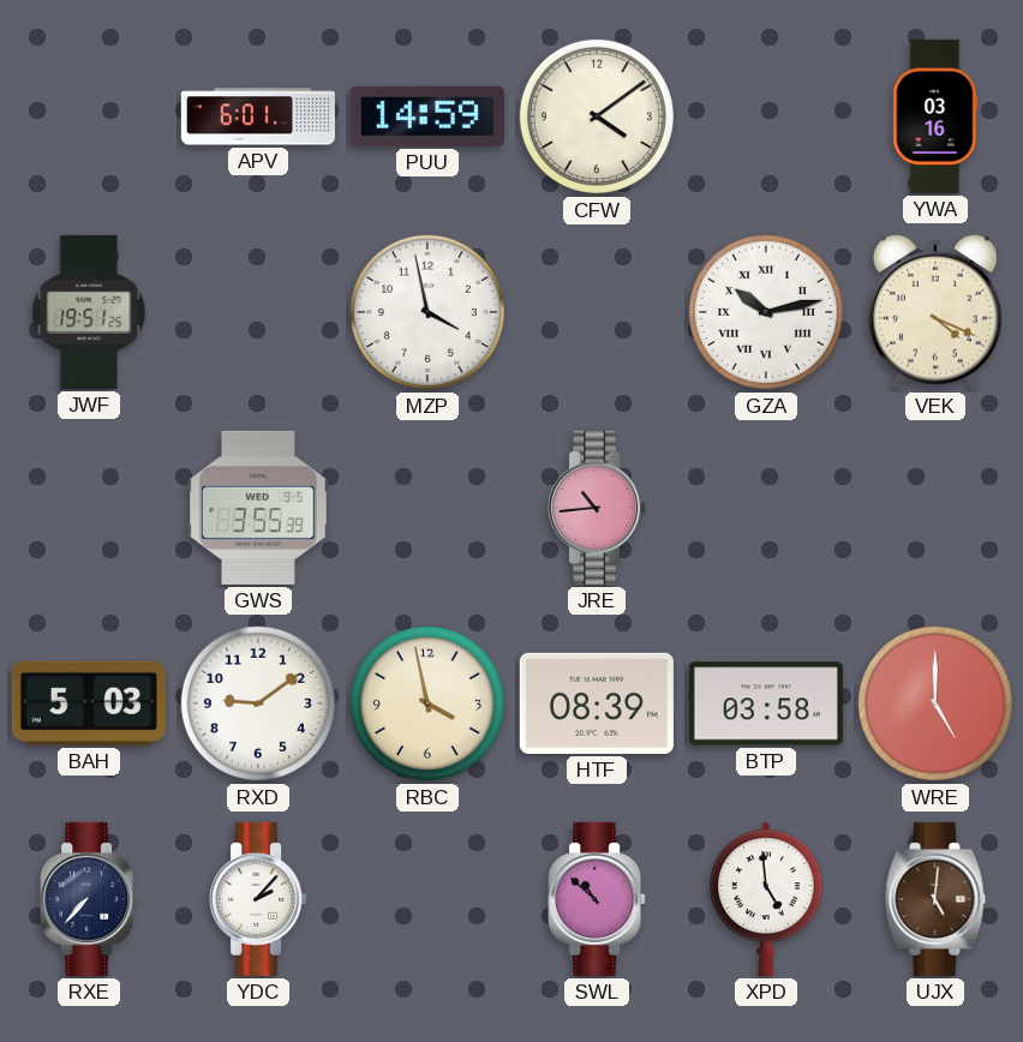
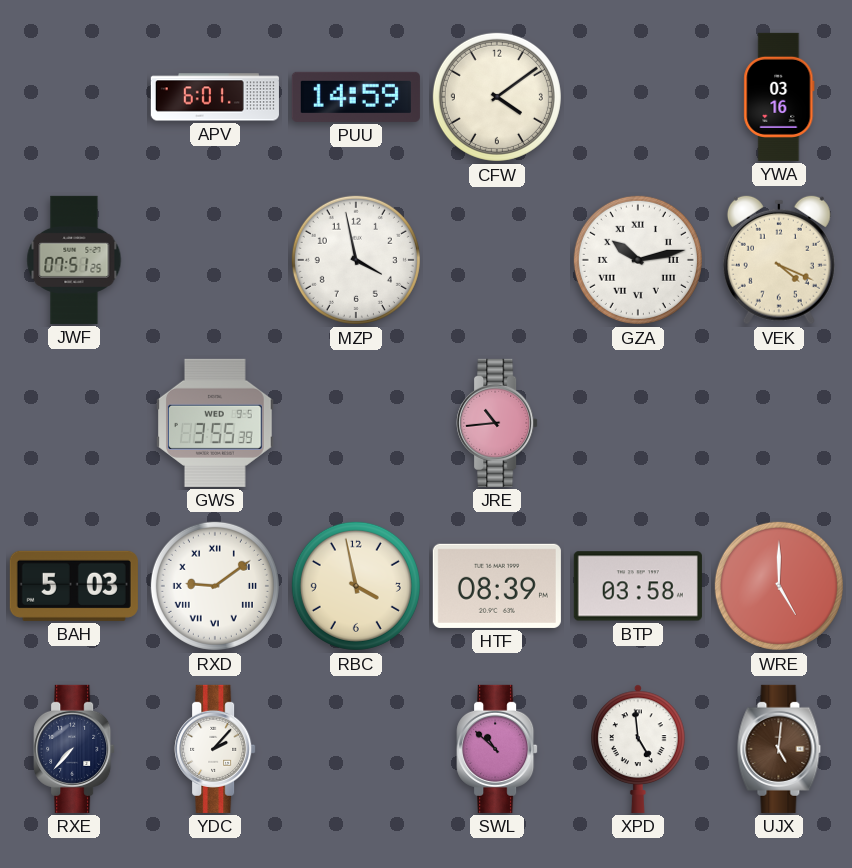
JWF: 19:51 -> 07:51
RXD numerals: Arabic -> Roman
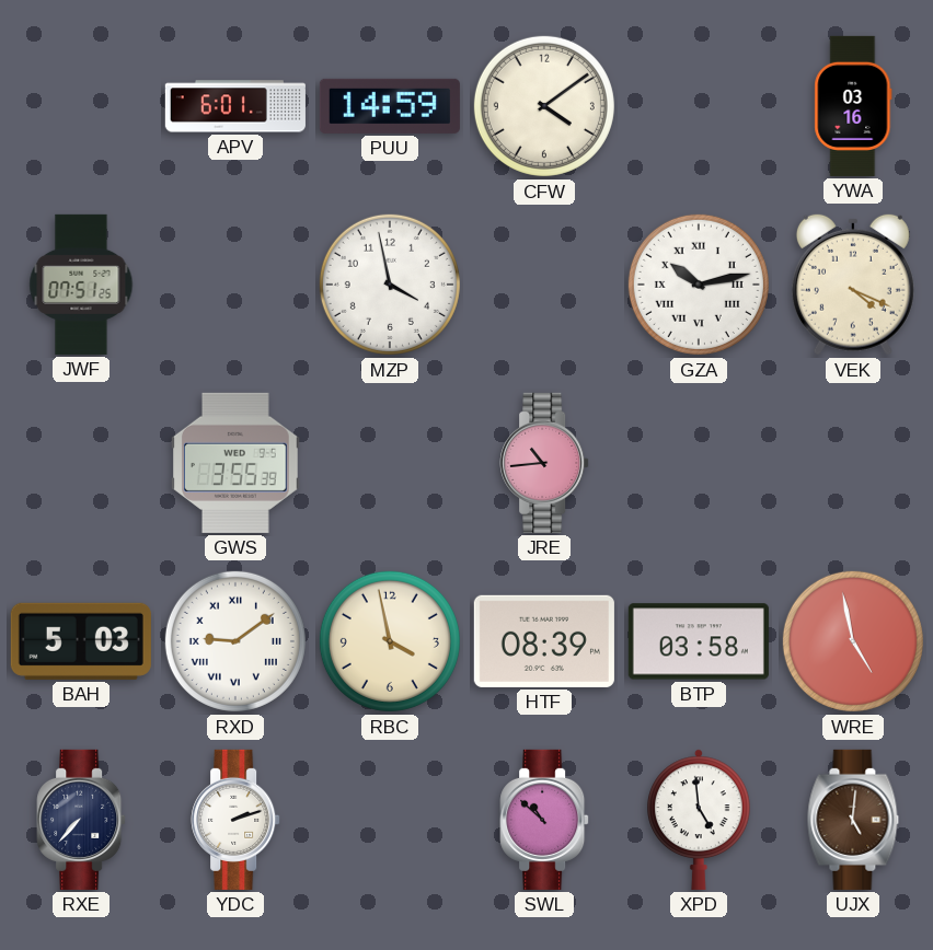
WRE: 5:00 -> 4:58
YDC: 2:07 -> 2:12
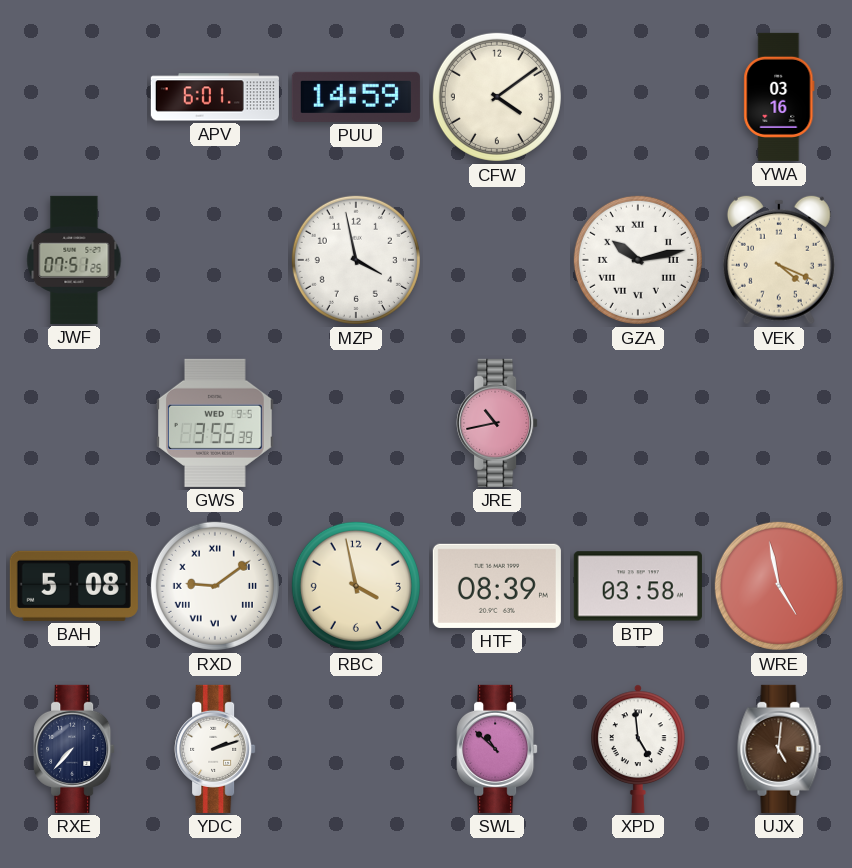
JRE: 10:44 -> 10:43
BAH: 5:03 -> 5:08
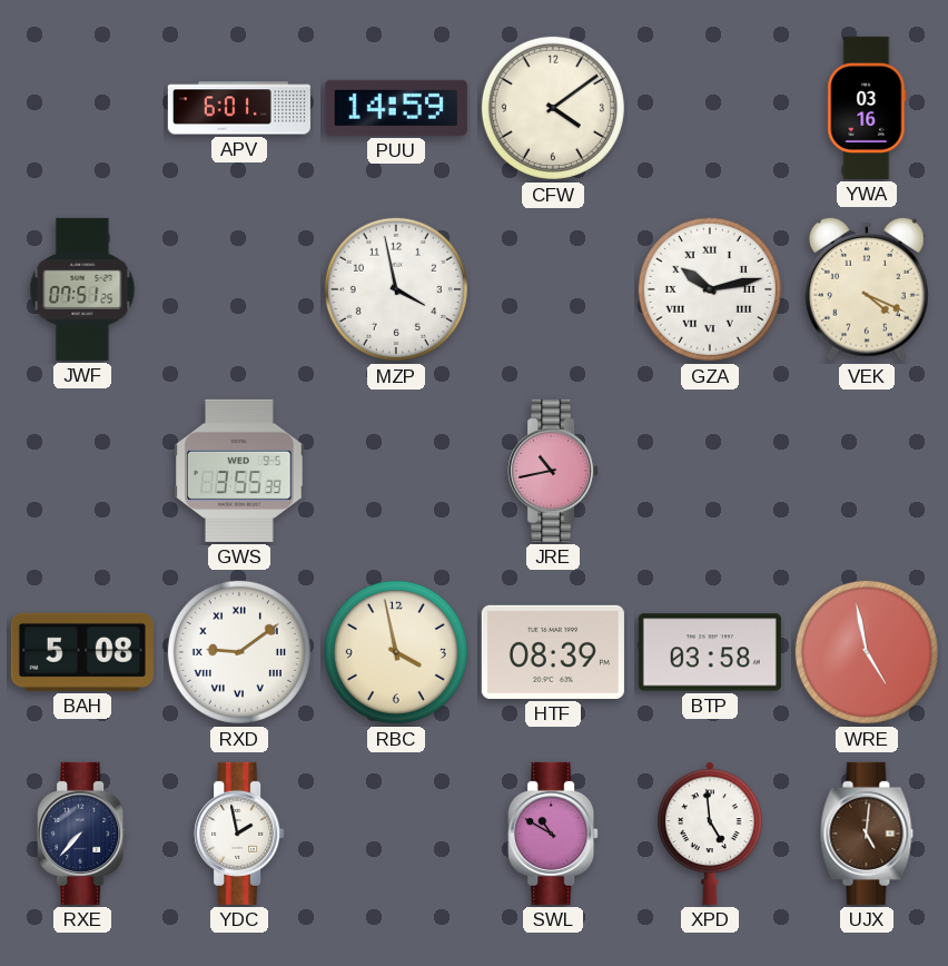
YDC: 2:12 -> 1:58
SWL: 10:52 -> 10:50
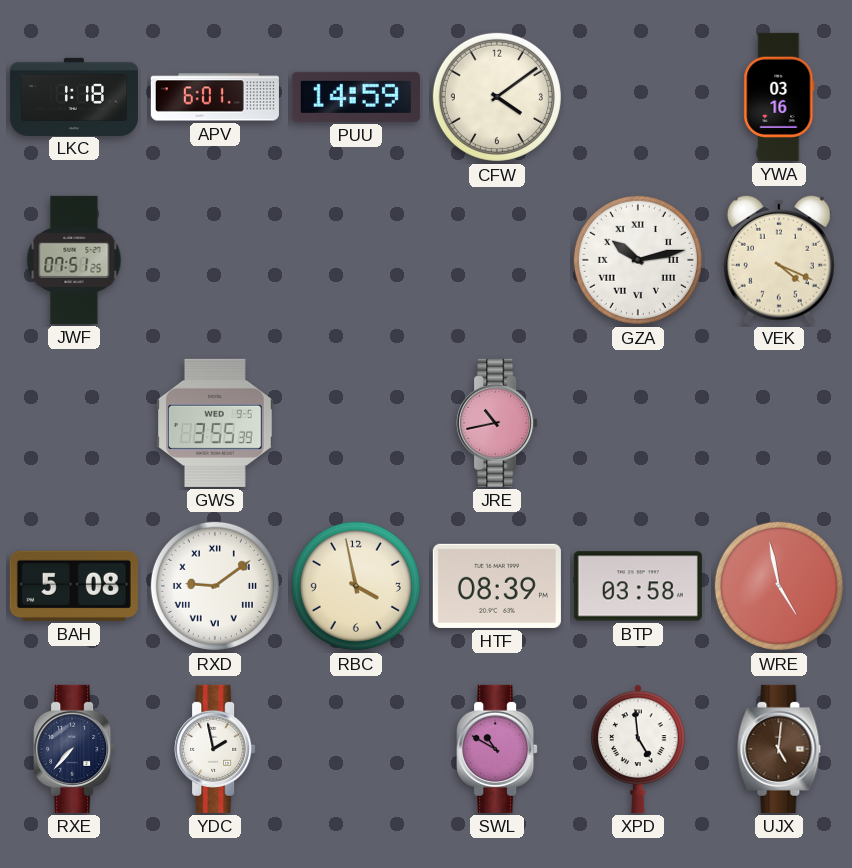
LKC: none -> 1:18
MZP: 3:58 -> none
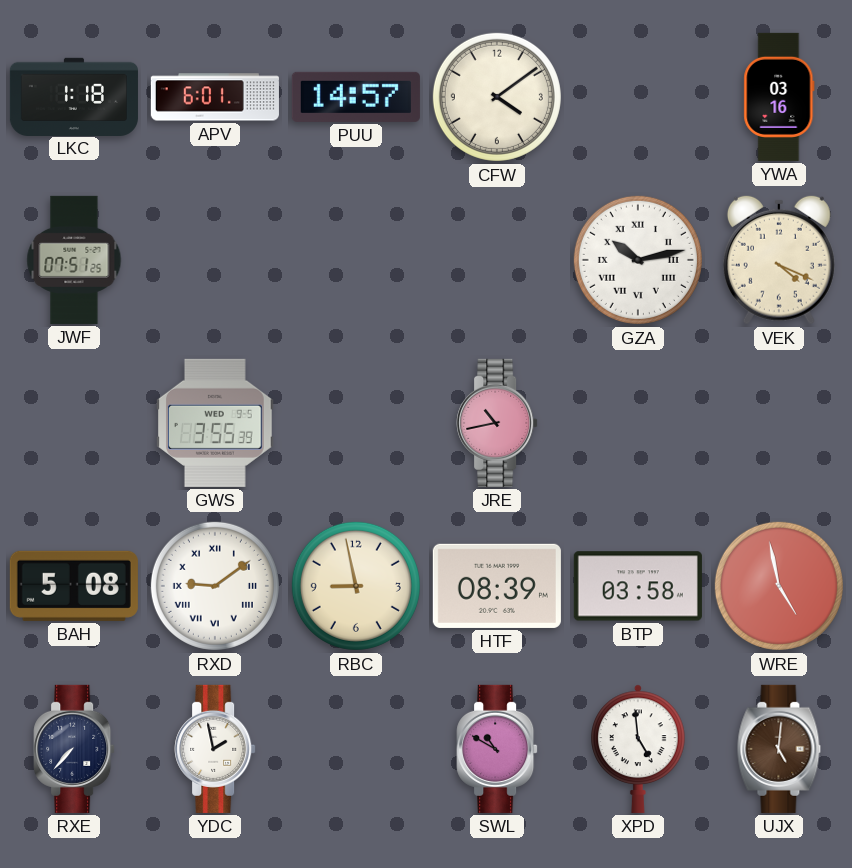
PUU: 14:59 -> 14:57
RBC: 3:58 -> 8:58
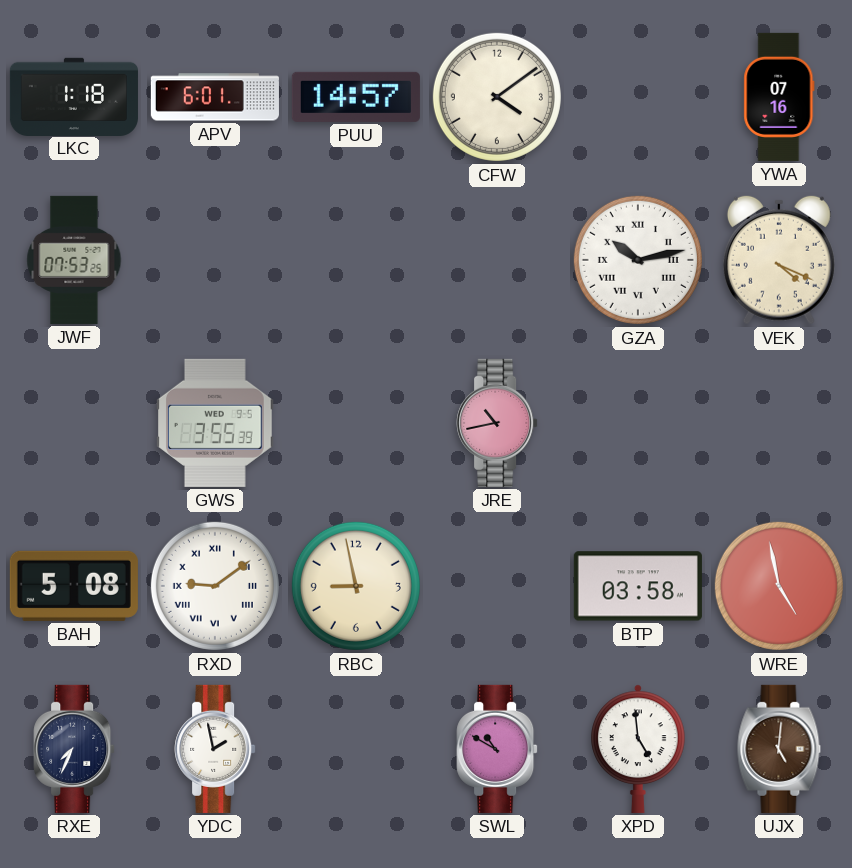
YWA: 03:16 -> 07:16
JWF: 07:51 -> 07:53
HTF: 08:39 -> none
RXE: 7:37 -> 7:34
